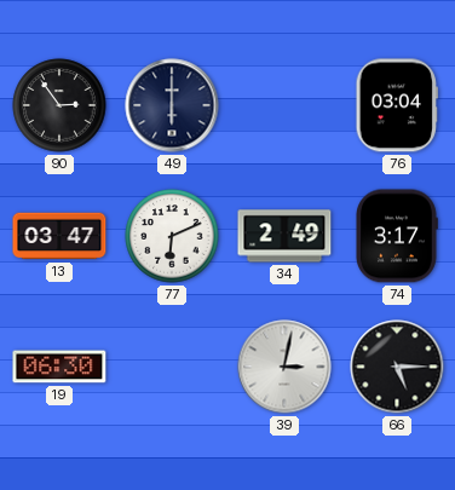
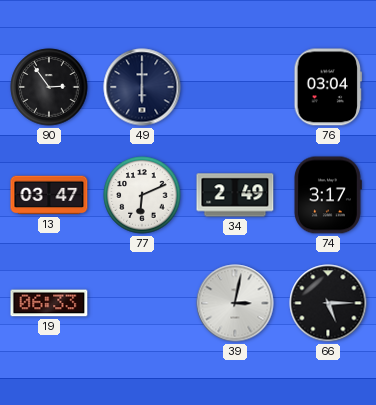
19: 06:30 -> 06:33
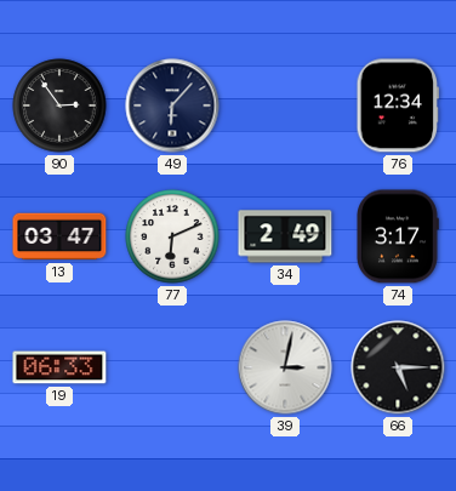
49: 6:00 -> 6:07
76: 03:04 -> 12:34
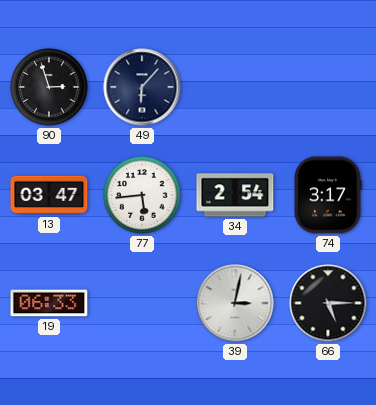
90: 2:54 -> 2:57
76: 12:34 -> none
77: 6:11 -> 5:44
34: 2:49 -> 2:54
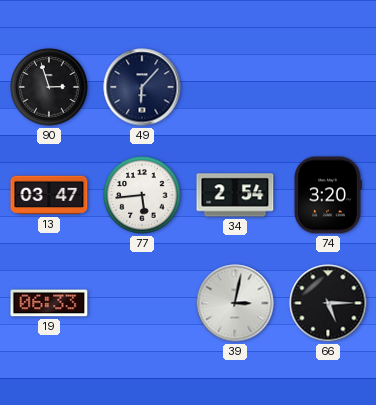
74: 3:17 -> 3:20
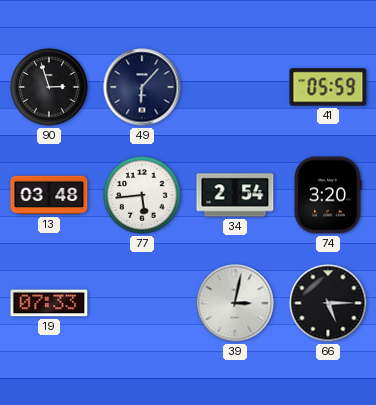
41: none -> 05:59
13: 03:47 -> 03:48
19: 06:33 -> 07:33
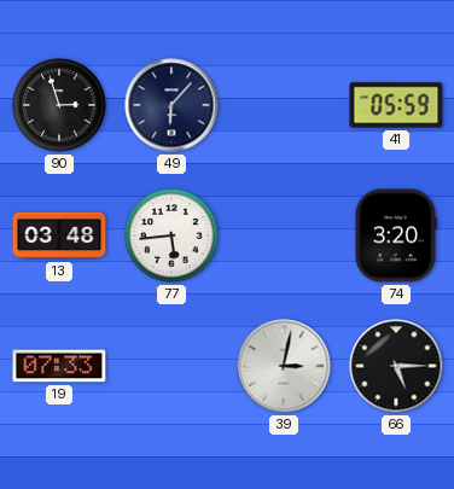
34: 2:54 -> none
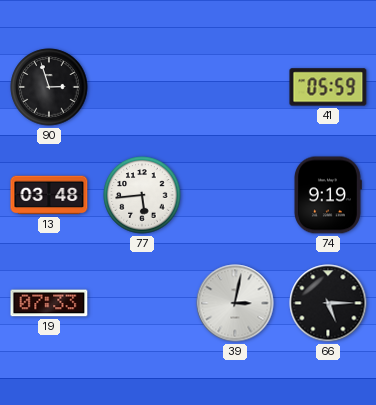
49: 6:07 -> none
74: 3:20 -> 9:19
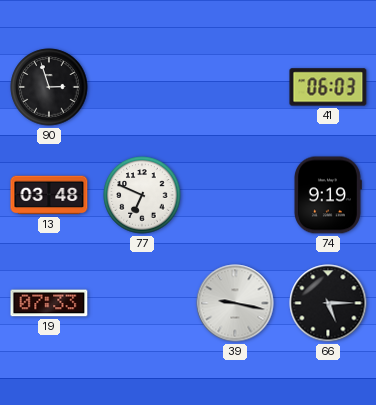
41: 05:59 -> 06:03
77: 5:44 -> 6:49
39: 3:02 -> 9:17
